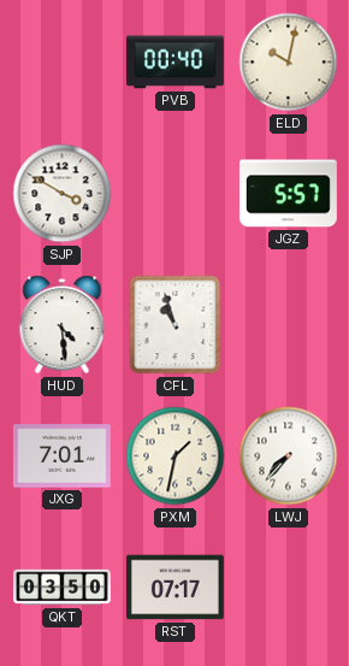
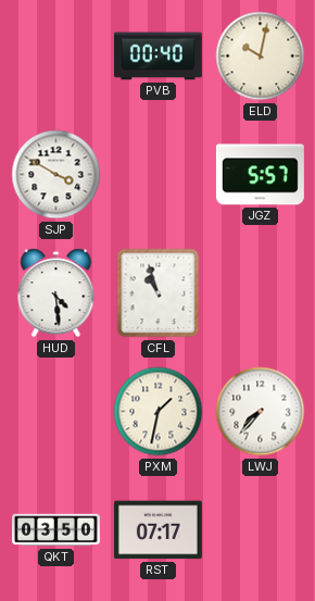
JXG: 7:01 -> none
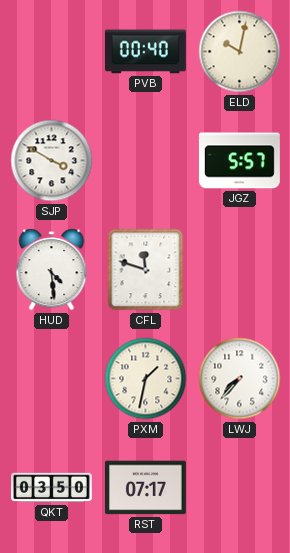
CFL: 10:57 -> 11:48
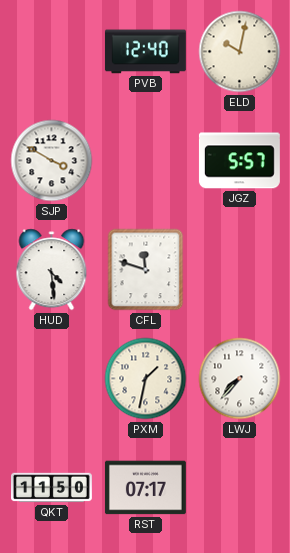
PVB: 00:40 -> 12:40
QKT: 03:50 -> 11:50
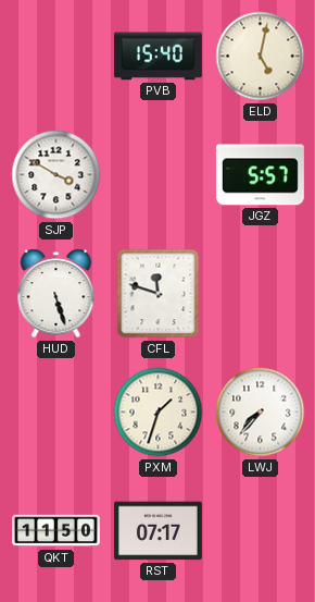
PVB: 12:40 -> 15:40
ELD: 10:02 -> 5:02
HUD: 4:29 -> 5:27
PXM: 1:32 -> 1:33
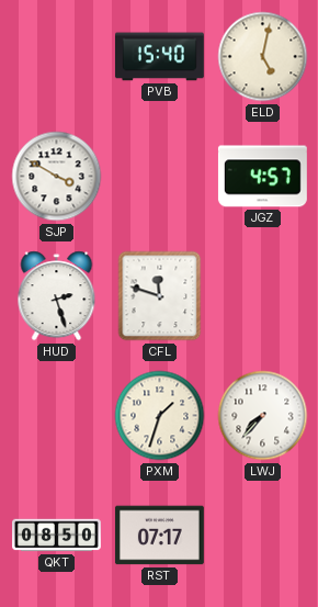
JGZ: 5:57 -> 4:57
HUD: 5:27 -> 2:27
QKT: 11:50 -> 08:50
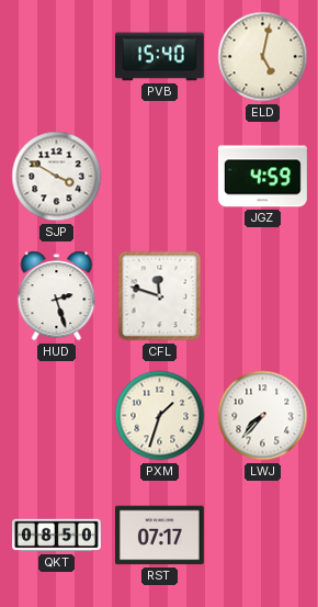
JGZ: 4:57 -> 4:59
